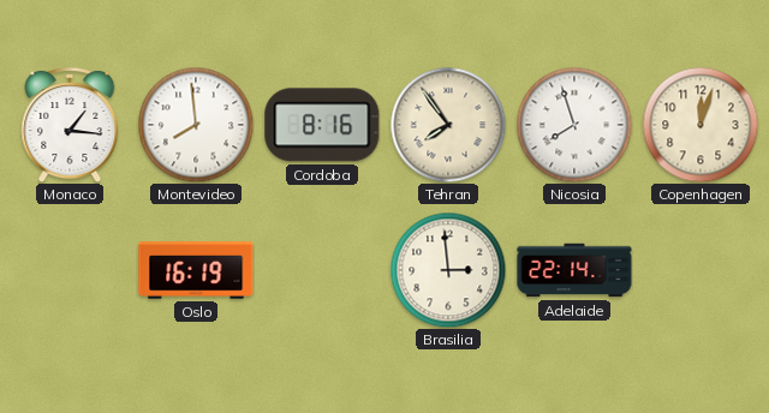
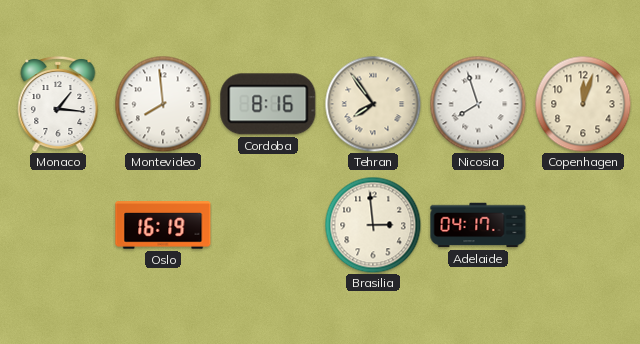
Adelaide: 22:14 -> 04:17
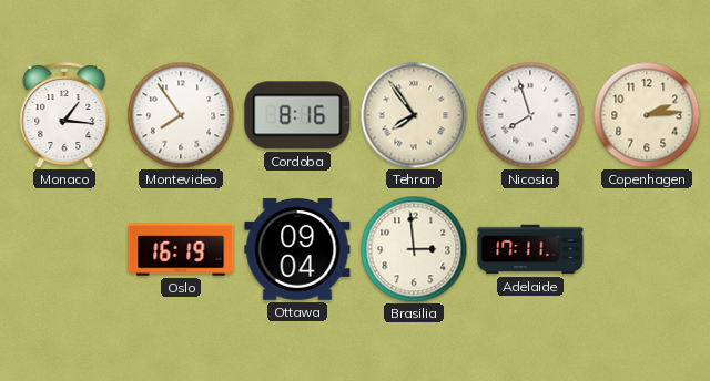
Montevideo: 7:59 -> 7:54
Copenhagen: 12:03 -> 2:14
Ottawa: none -> 09:04
Adelaide: 04:17 -> 17:11
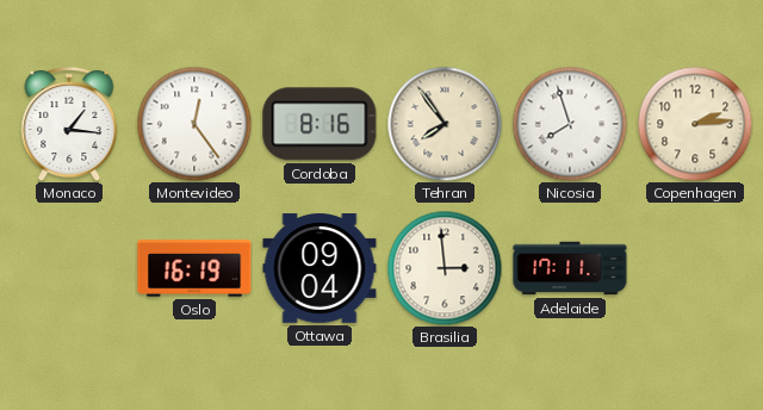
Montevideo: 7:54 -> 12:24
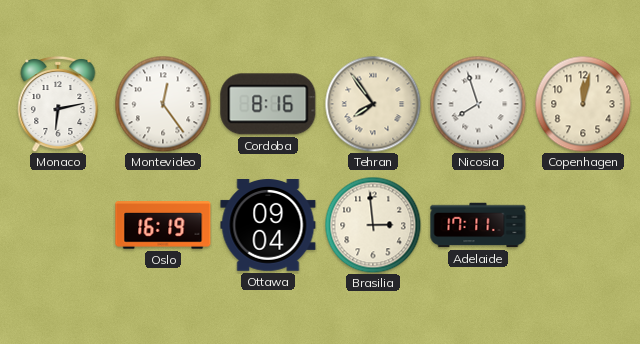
Monaco: 1:16 -> 6:13
Copenhagen: 2:14 -> 12:02
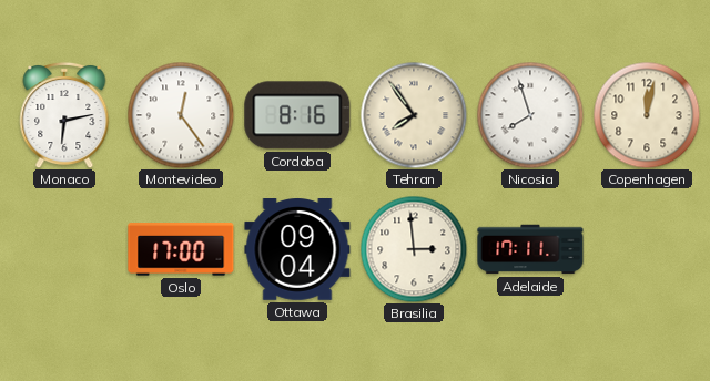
Oslo: 16:19 -> 17:00
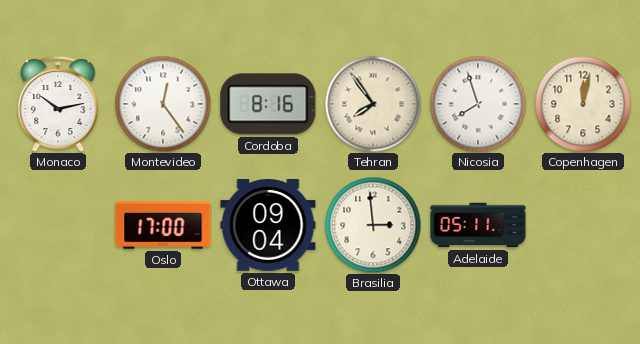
Monaco: 6:13 -> 10:13
Adelaide: 17:11 -> 05:11
